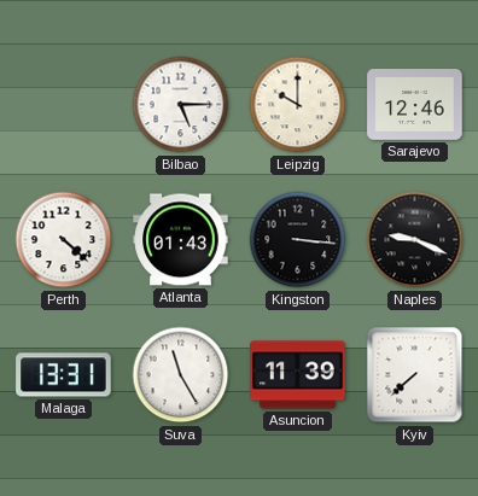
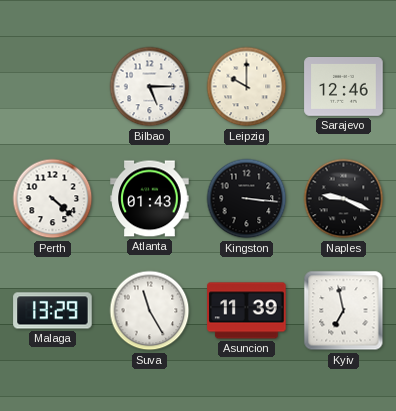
Malaga: 13:31 -> 13:29
Kyiv: 7:38 -> 6:58
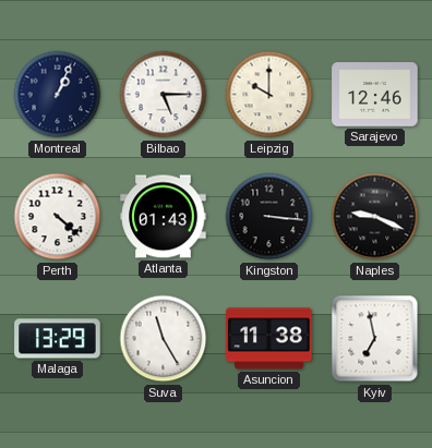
Montreal: none -> 1:04
Asuncion: 11:39 -> 11:38
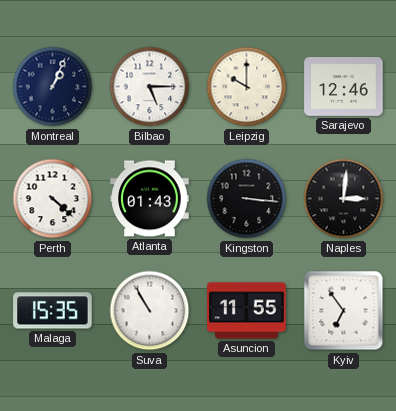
Naples: 9:19 -> 3:01
Malaga: 13:29 -> 15:35
Suva: 11:25 -> 10:55
Asuncion: 11:38 -> 11:55
Kyiv: 6:58 -> 6:54
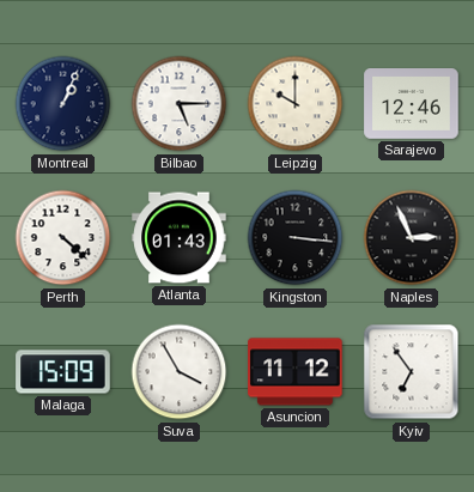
Naples: 3:01 -> 2:56
Malaga: 15:35 -> 15:09
Suva: 10:55 -> 3:55
Asuncion: 11:55 -> 11:12
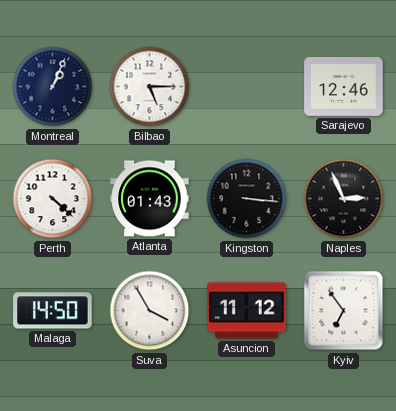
Leipzig: 10:00 -> none
Malaga: 15:09 -> 14:50
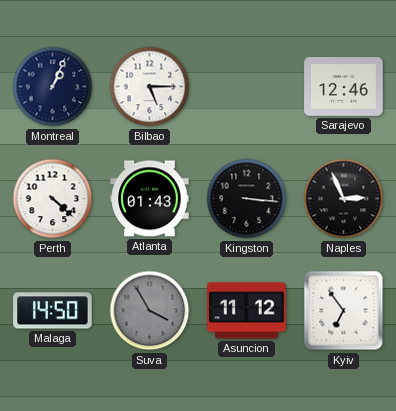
Suva dial: white -> grey
